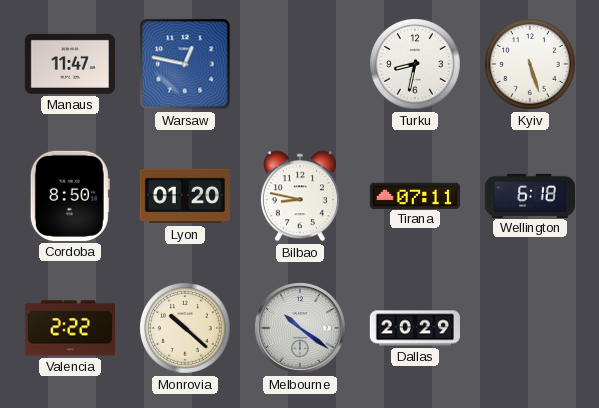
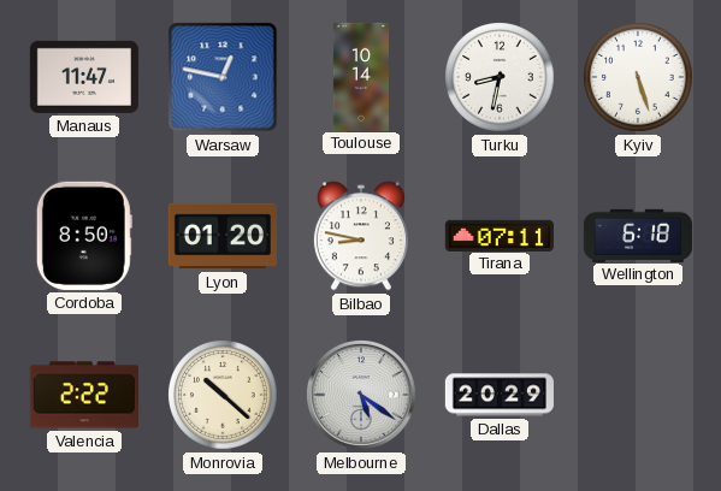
Toulouse: none -> 10:14
Melbourne: 10:21 -> 5:21
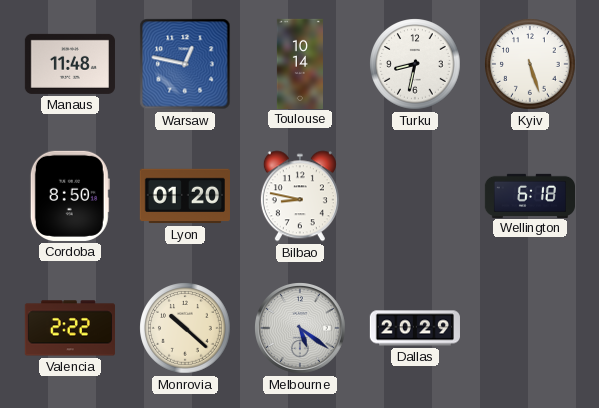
Manaus: 11:47 -> 11:48
Tirana: 07:11 -> none
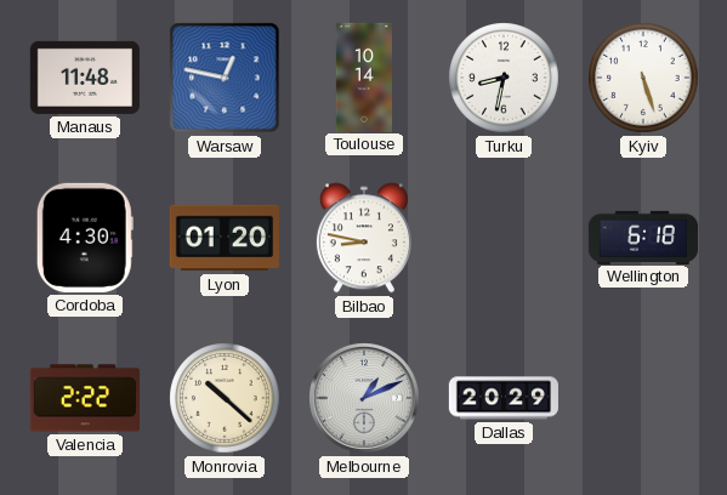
Cordoba: 8:50 -> 4:30
Melbourne: 5:21 -> 1:11
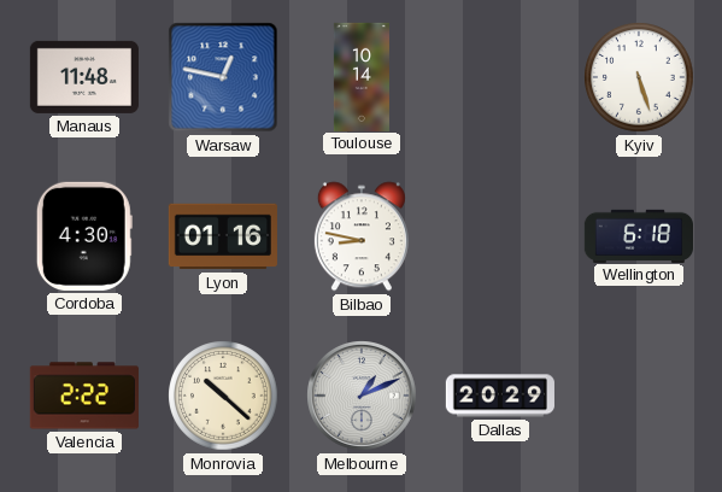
Turku: 8:32 -> none
Lyon: 01:20 -> 01:16
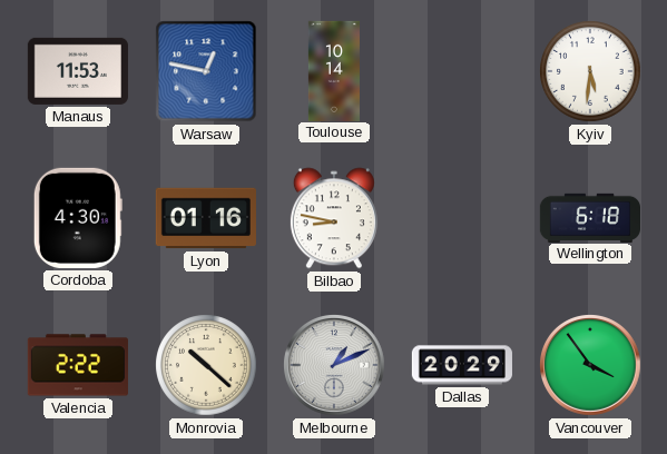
Manaus: 11:48 -> 11:53
Kyiv: 5:27 -> 5:31
Vancouver: none -> 3:54
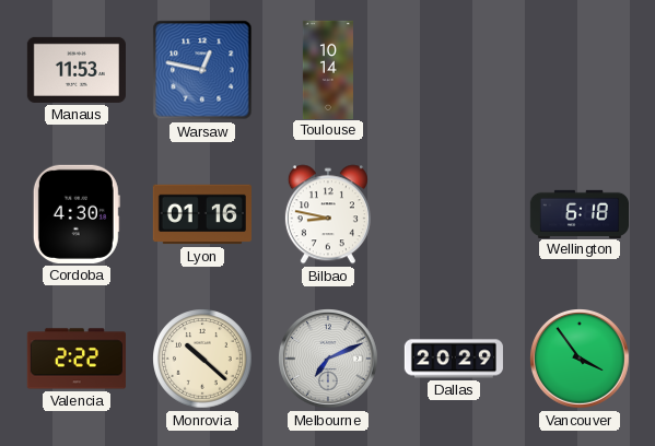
Kyiv: 5:31 -> none
Melbourne: 1:11 -> 7:11
